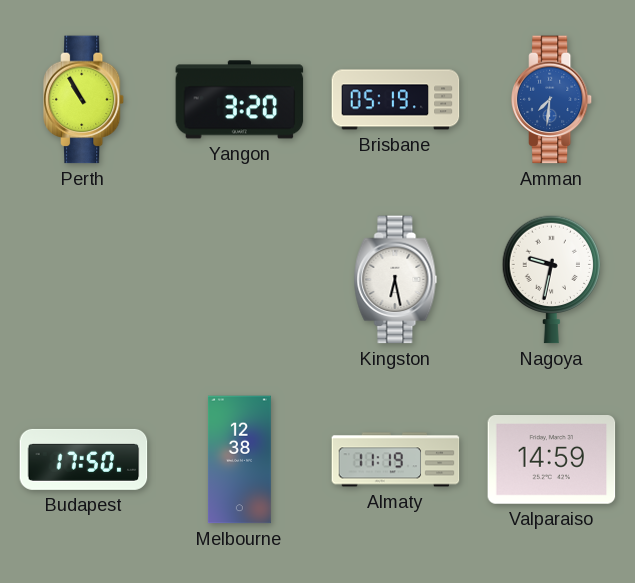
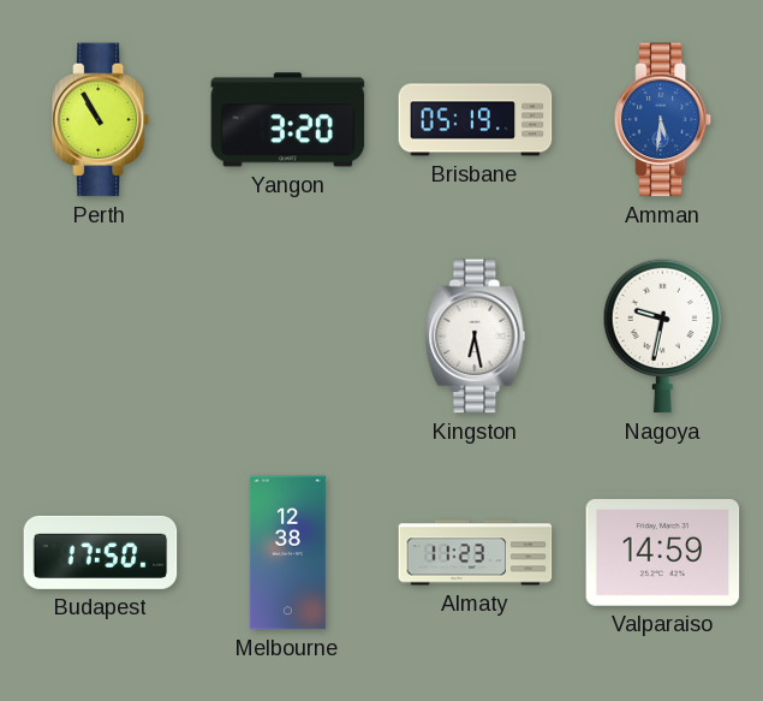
Amman: 7:31 -> 5:31
Almaty: 11:19 -> 11:23
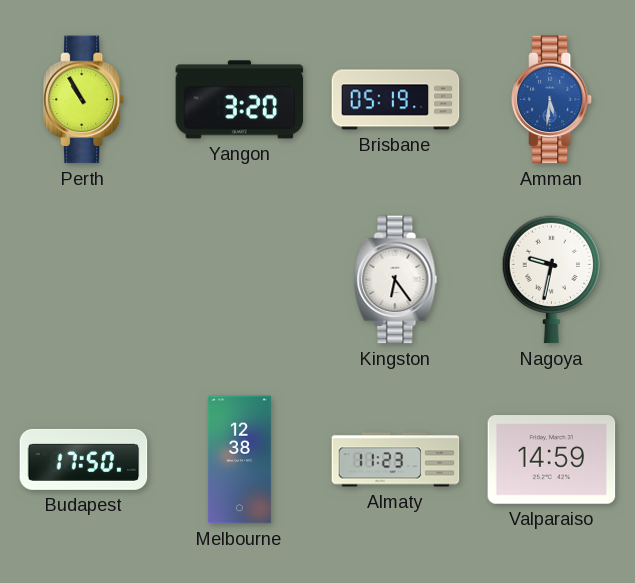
Kingston: 6:28 -> 6:24
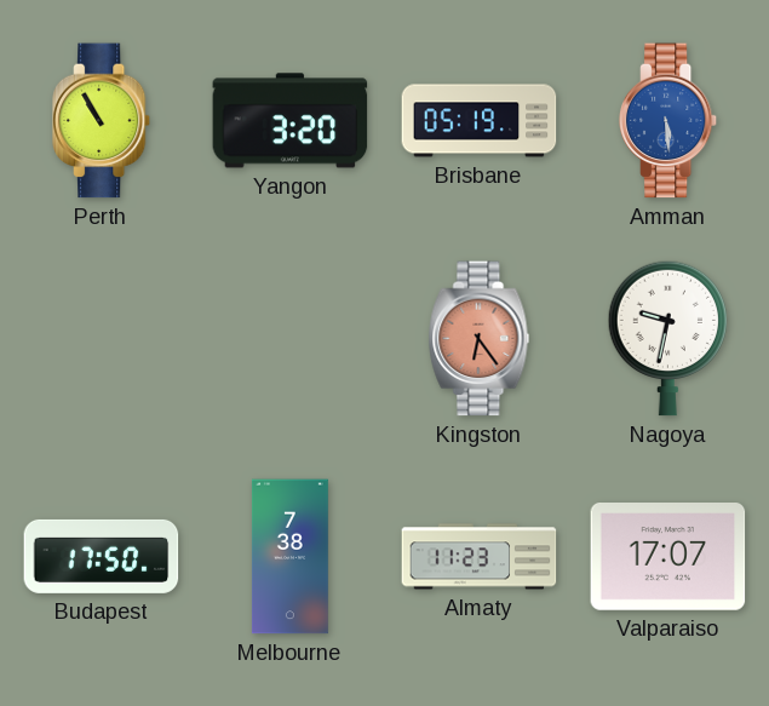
Amman: 5:31 -> 5:29
Kingston dial: white -> salmon
Melbourne: 12:38 -> 7:38
Valparaiso: 14:59 -> 17:07
